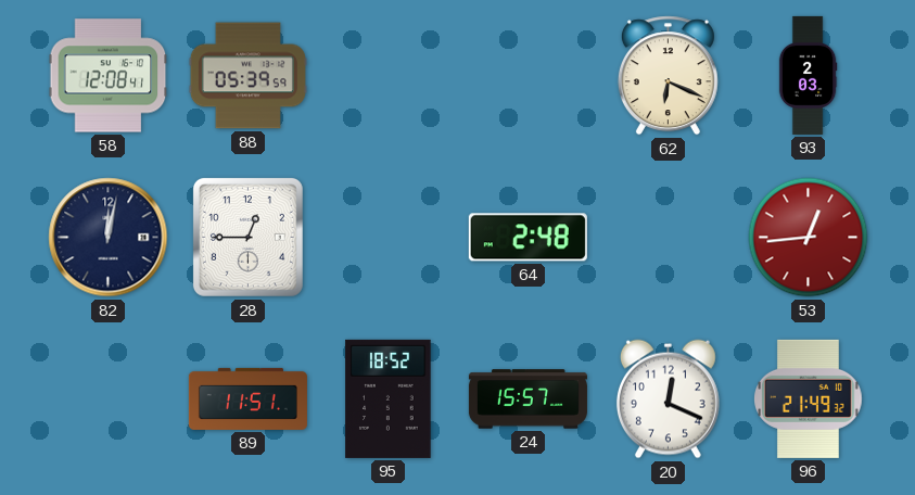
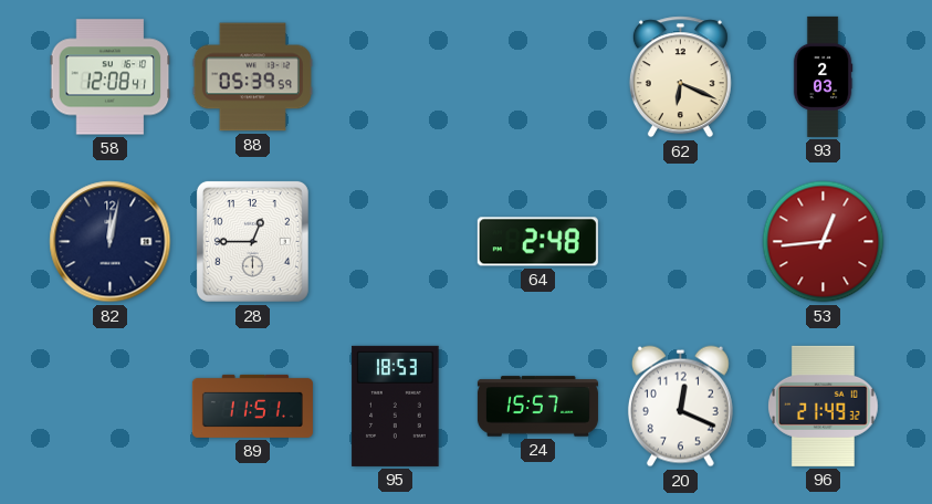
95: 18:52 -> 18:53
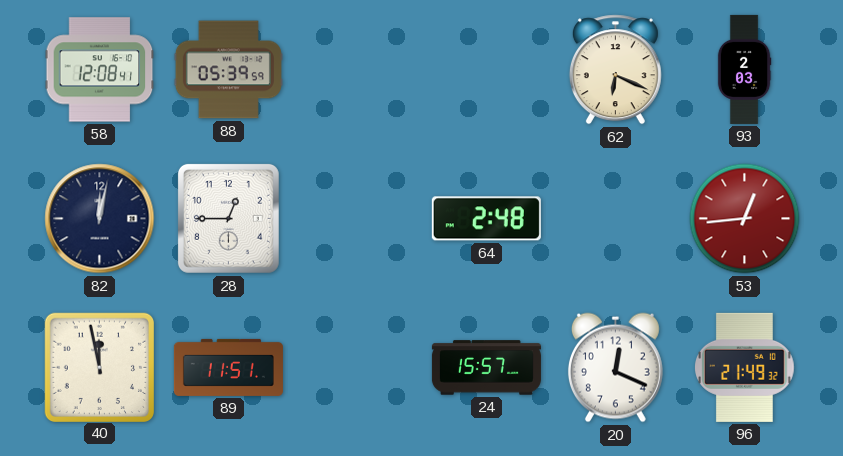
40: none -> 11:58
95: 18:53 -> none
